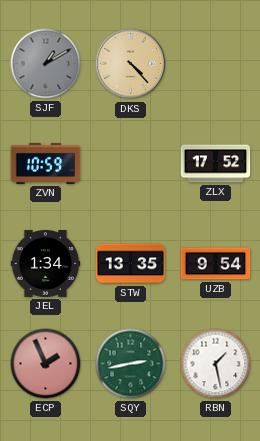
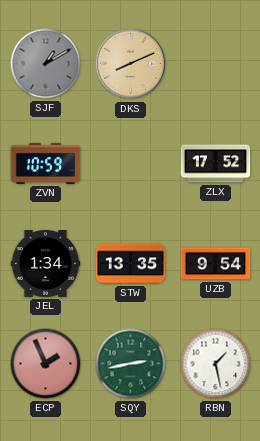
DKS: 4:23 -> 8:11
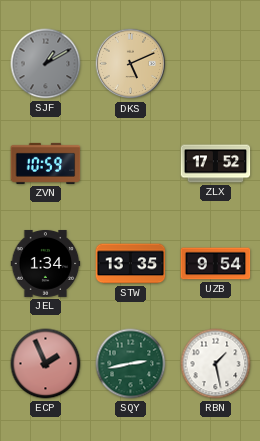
DKS: 8:11 -> 5:11
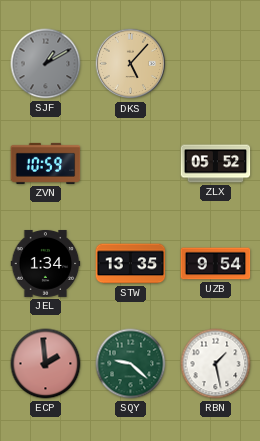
DKS: 5:11 -> 5:07
ZLX: 17:52 -> 05:52
ECP: 1:56 -> 1:59
SQY: 2:43 -> 9:22
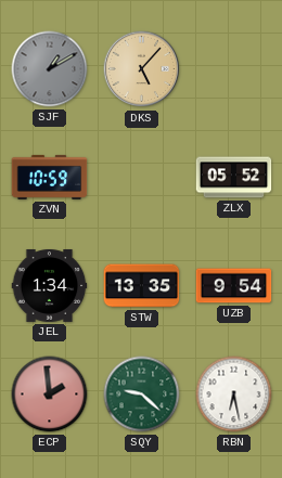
RBN: 1:28 -> 6:28
